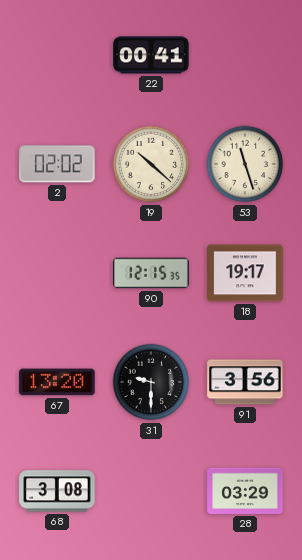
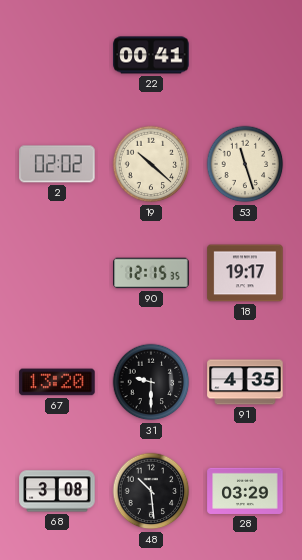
91: 3:56 -> 4:35
48: none -> 10:29
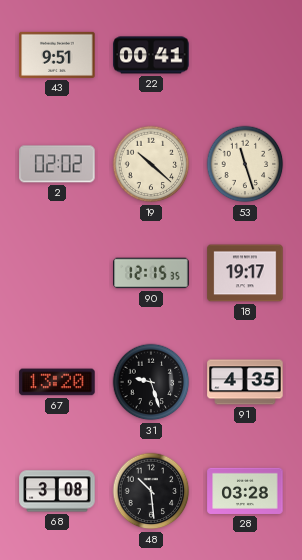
43: none -> 9:51
31: 9:30 -> 9:27
28: 03:29 -> 03:28
